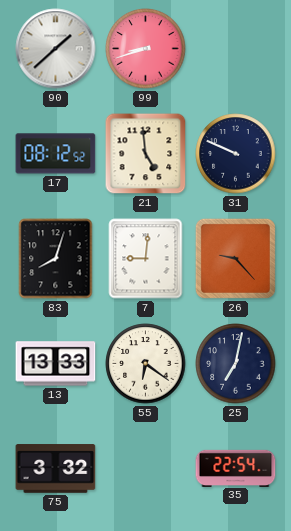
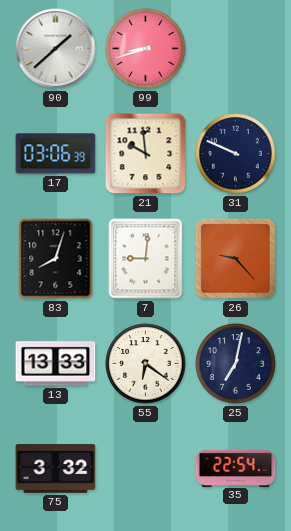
17: 08:12 -> 03:06
21: 4:59 -> 9:59
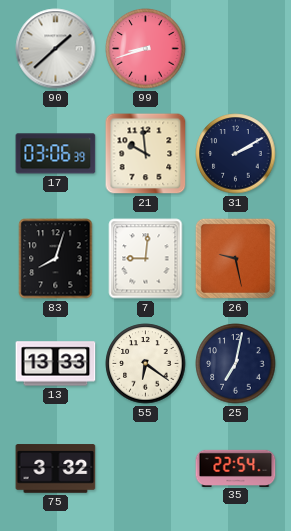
31: 9:49 -> 2:10
26: 9:23 -> 9:28
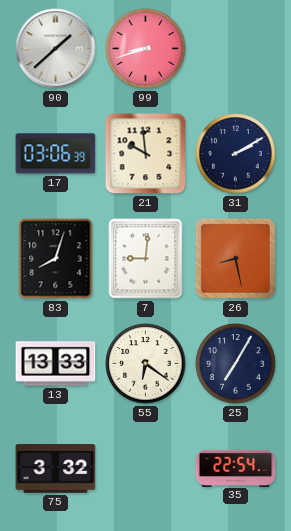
26: 9:28 -> 8:28
25: 7:02 -> 7:05
